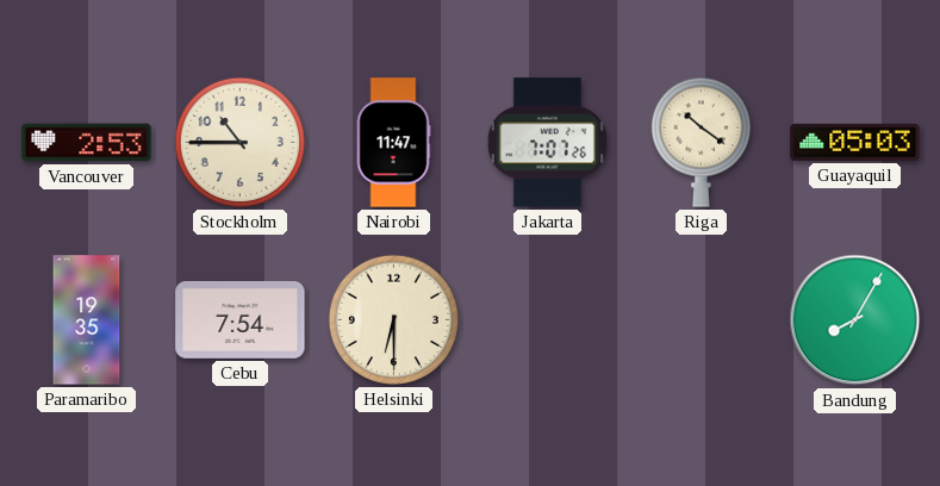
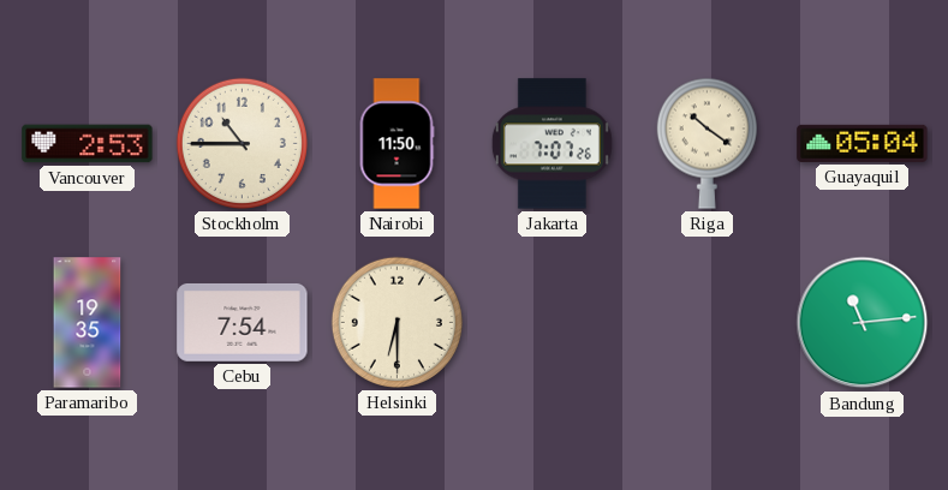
Nairobi: 11:47 -> 11:50
Guayaquil: 05:03 -> 05:04
Bandung: 8:05 -> 11:14
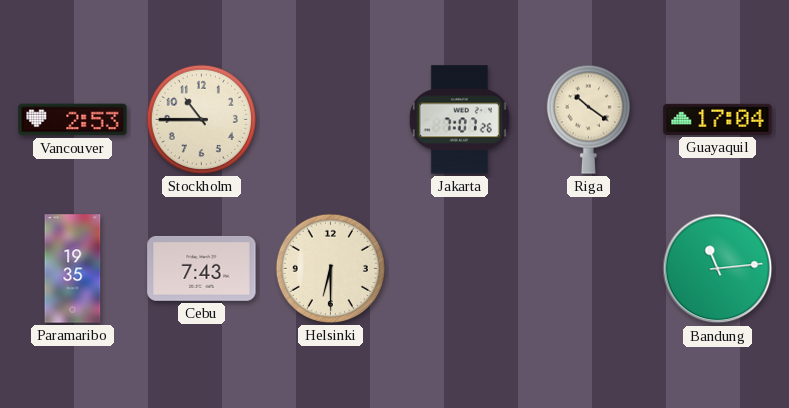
Nairobi: 11:50 -> none
Guayaquil: 05:04 -> 17:04
Cebu: 7:54 -> 7:43
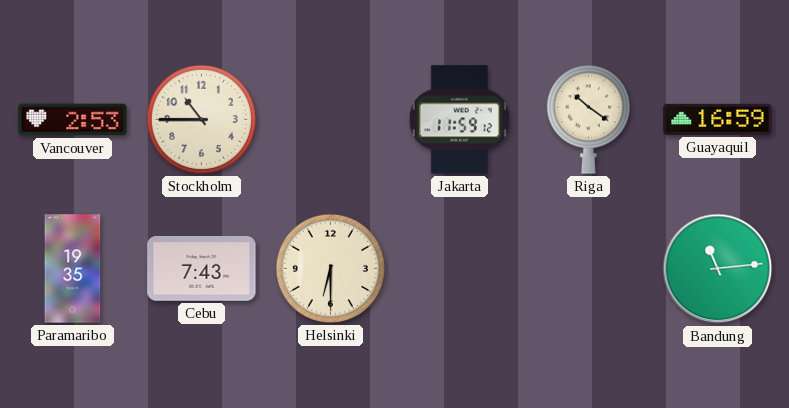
Jakarta: 7:07 -> 11:59
Guayaquil: 17:04 -> 16:59
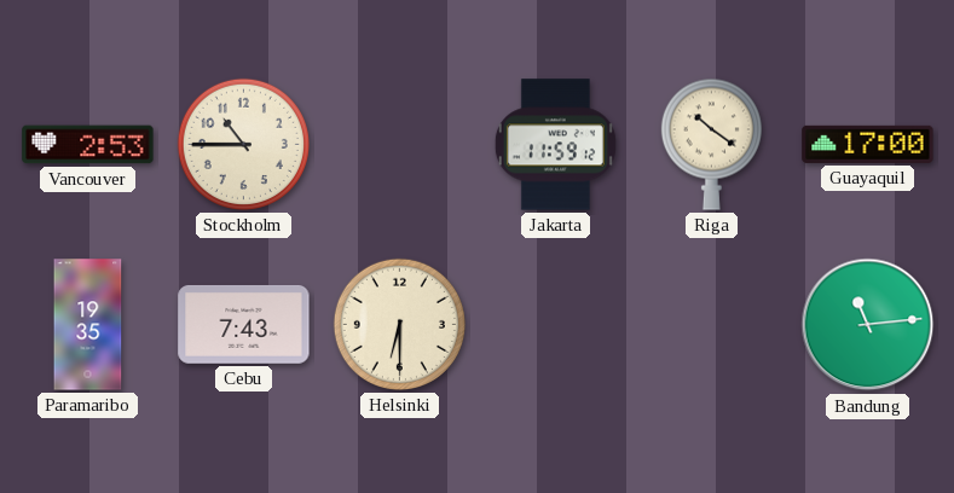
Guayaquil: 16:59 -> 17:00
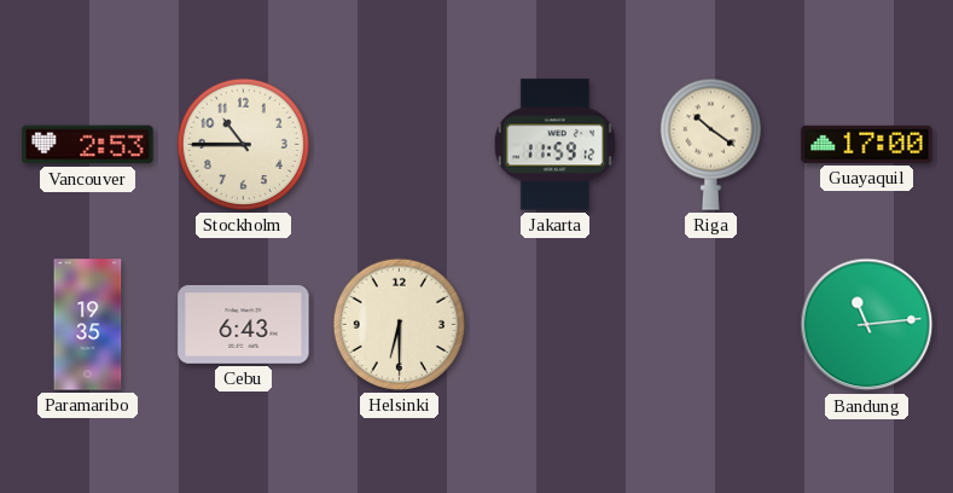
Cebu: 7:43 -> 6:43
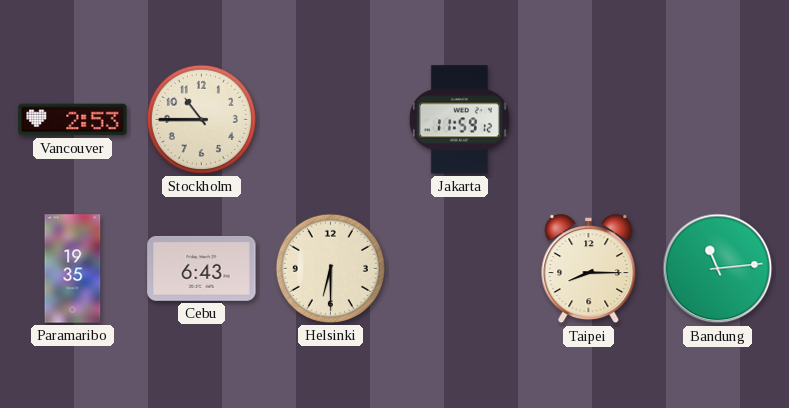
Riga: 10:21 -> none
Guayaquil: 17:00 -> none
Taipei: none -> 8:15
